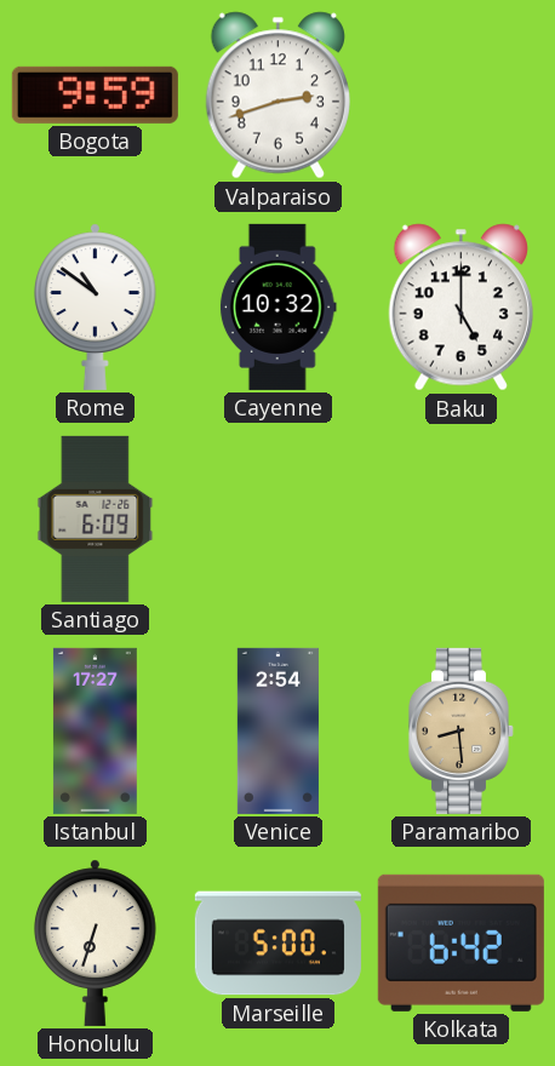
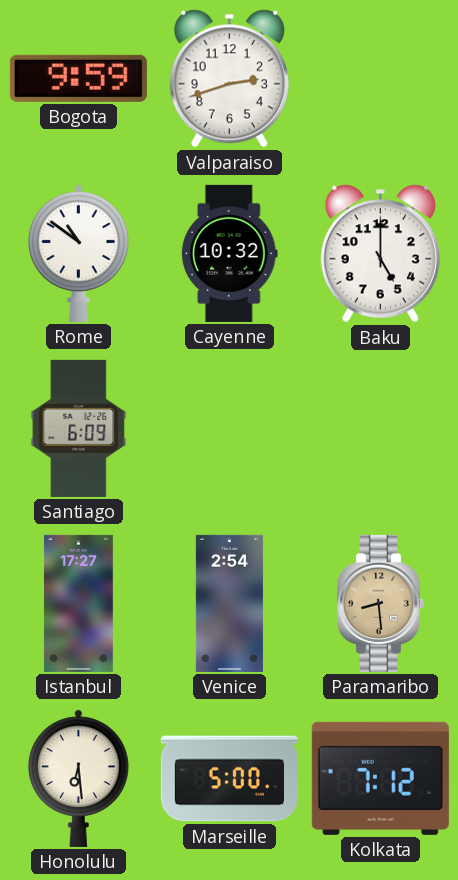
Honolulu: 6:33 -> 6:29
Kolkata: 6:42 -> 7:12
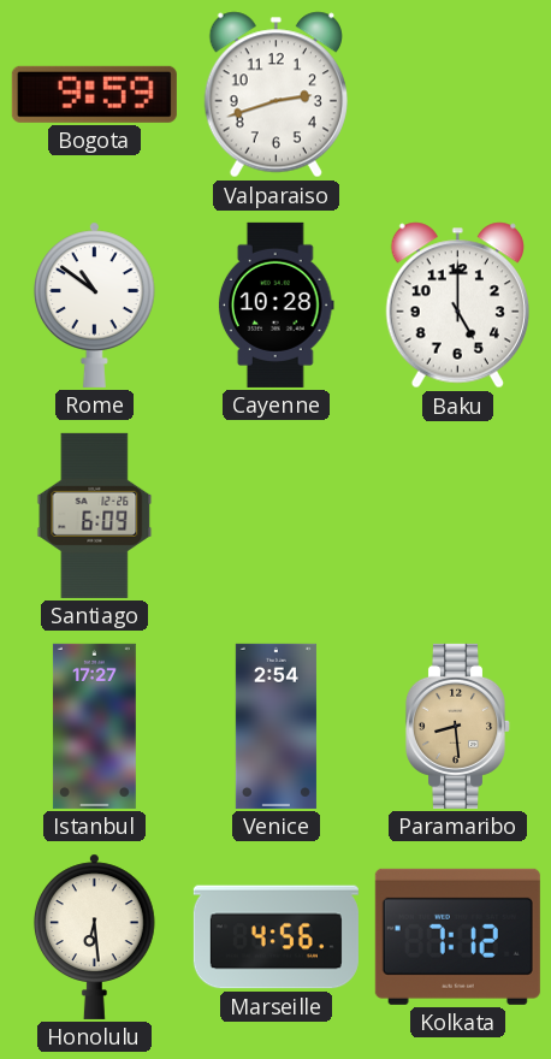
Cayenne: 10:32 -> 10:28
Marseille: 5:00 -> 4:56
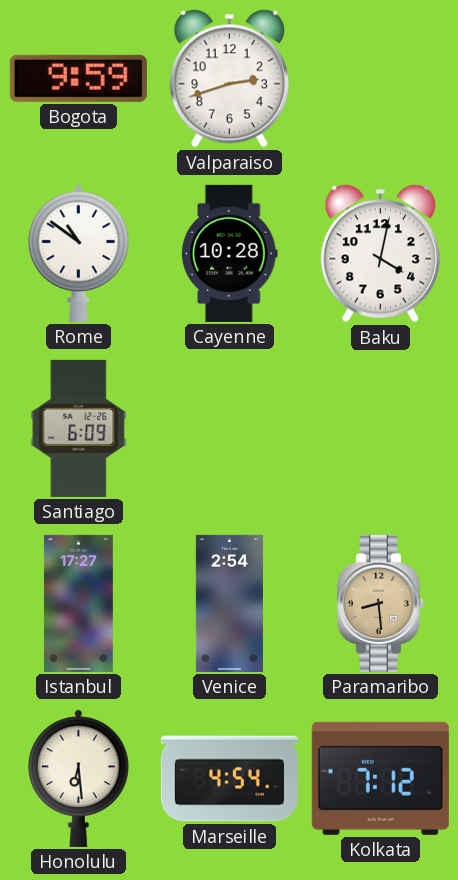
Baku: 5:00 -> 4:02
Marseille: 4:56 -> 4:54
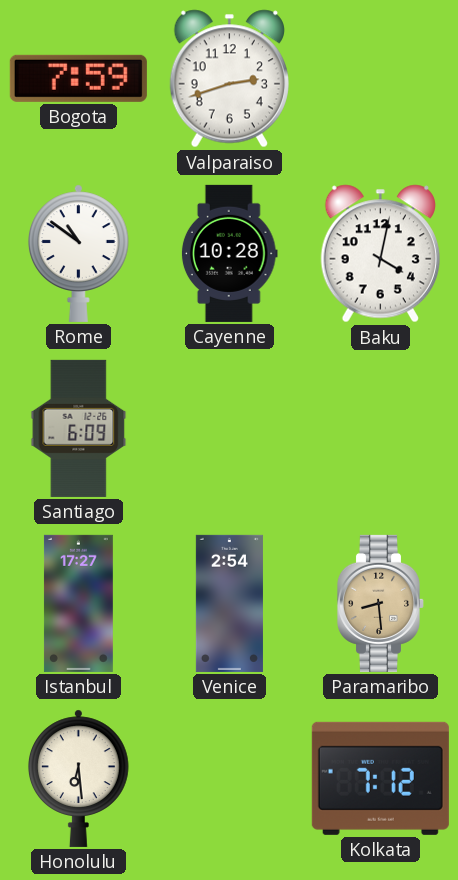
Bogota: 9:59 -> 7:59
Marseille: 4:54 -> none
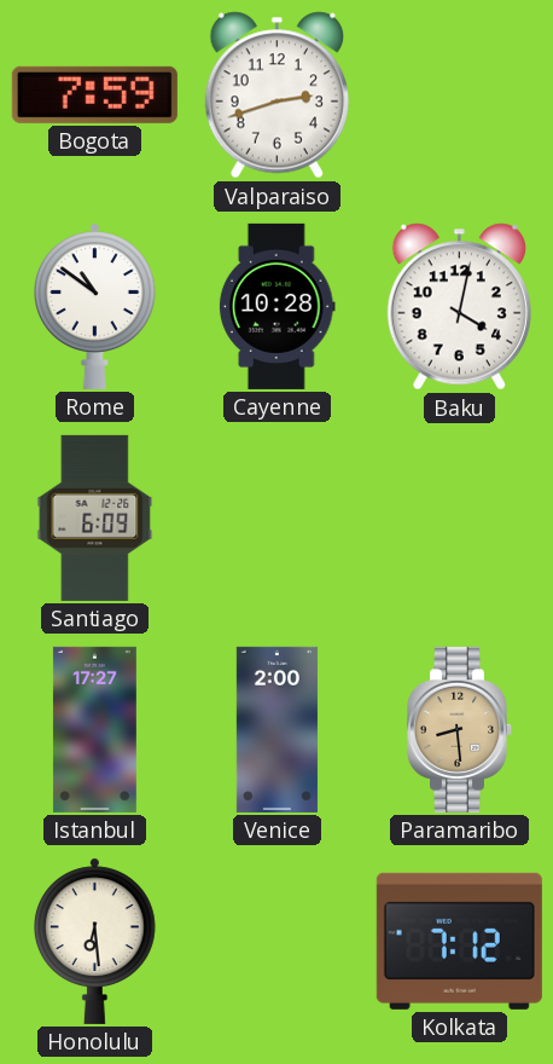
Venice: 2:54 -> 2:00
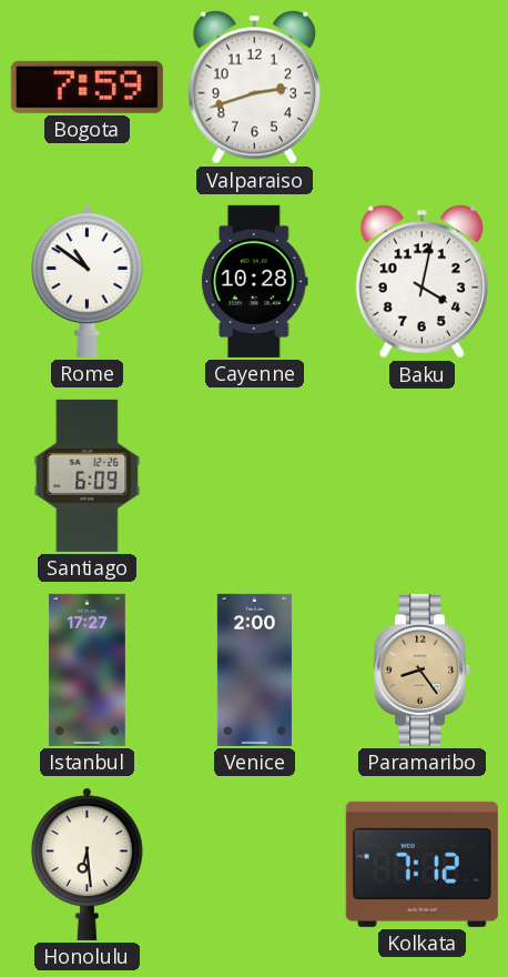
Paramaribo: 8:29 -> 8:24
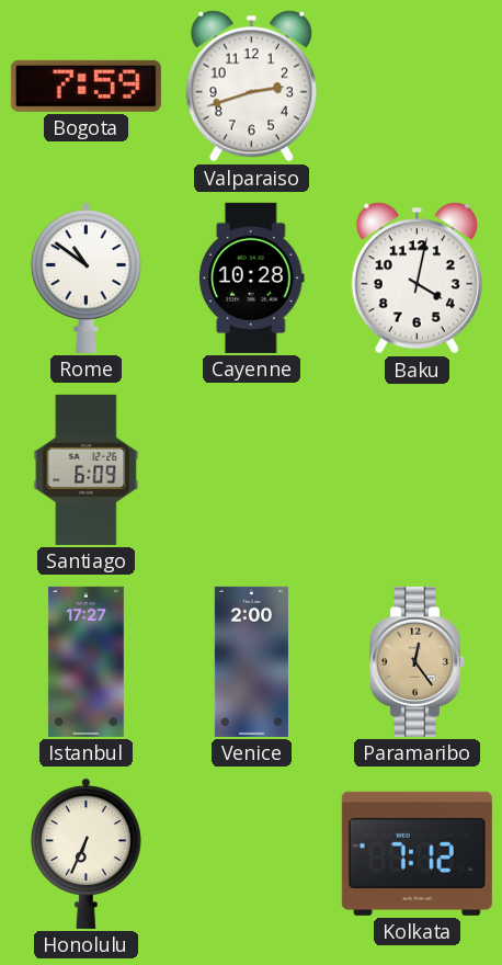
Paramaribo: 8:24 -> 12:24
Honolulu: 6:29 -> 6:34
